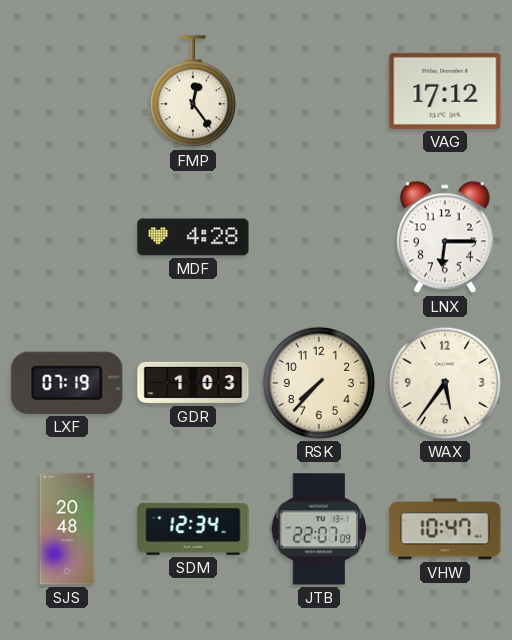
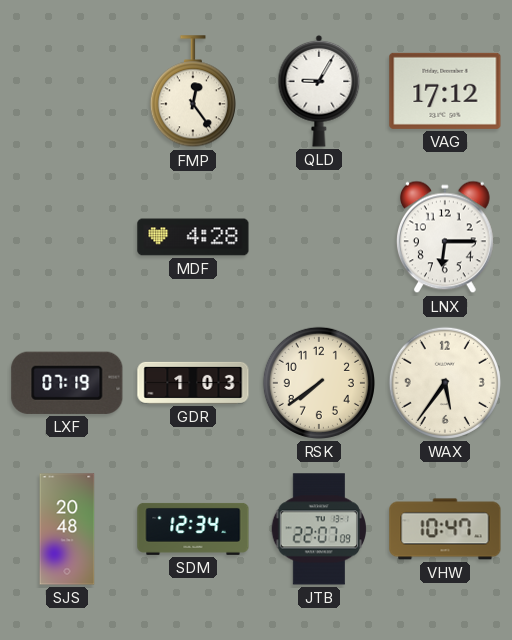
QLD: none -> 9:05
RSK: 7:37 -> 7:39
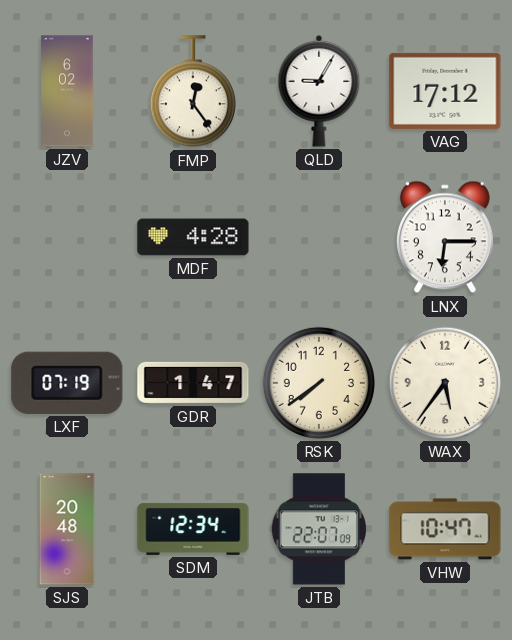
JZV: none -> 6:02
GDR: 1:03 -> 1:47
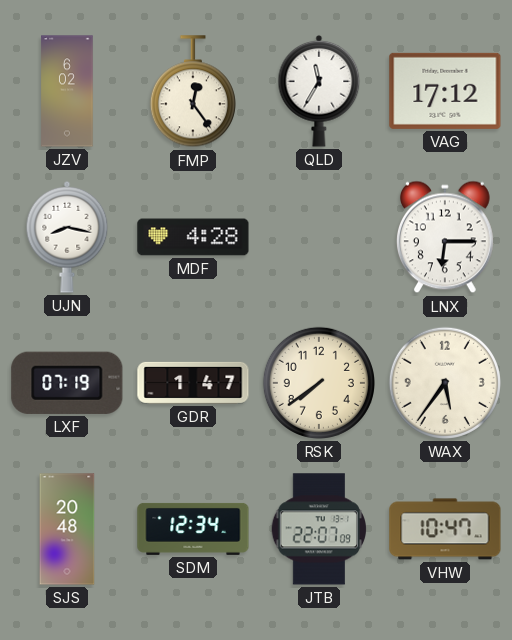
QLD: 9:05 -> 11:35
UJN: none -> 8:17
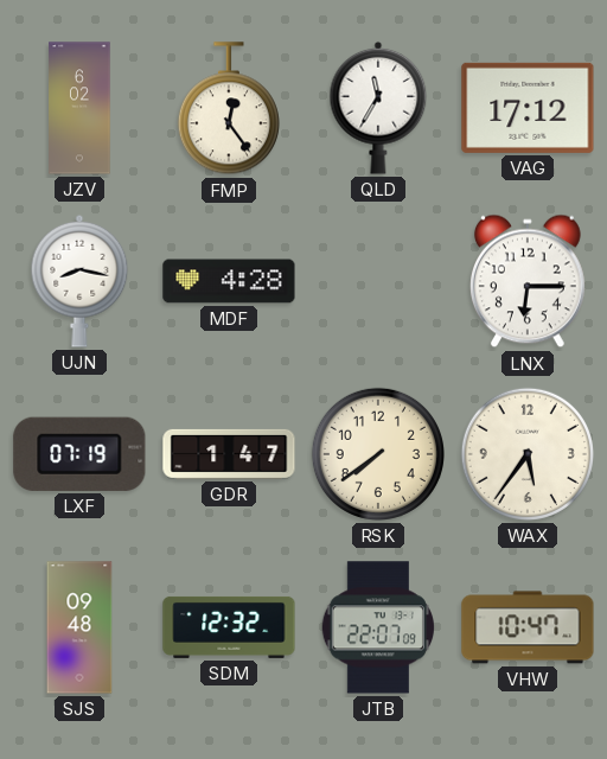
SJS: 20:48 -> 09:48
SDM: 12:34 -> 12:32
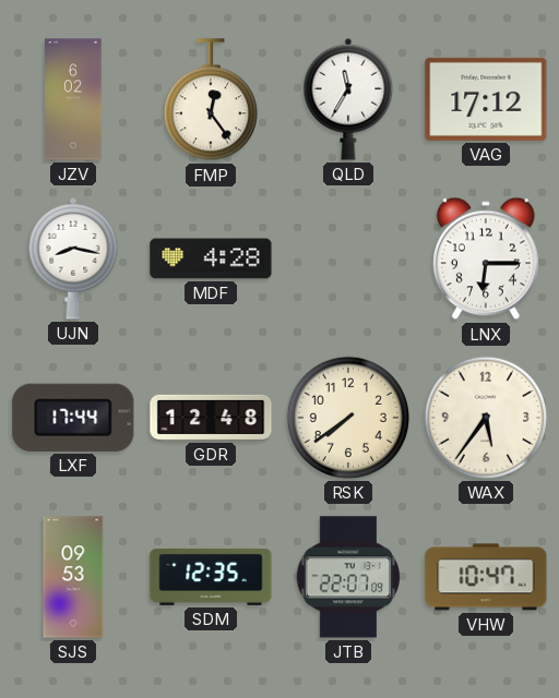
LXF: 07:19 -> 17:44
GDR: 1:47 -> 12:48
SJS: 09:48 -> 09:53
SDM: 12:32 -> 12:35
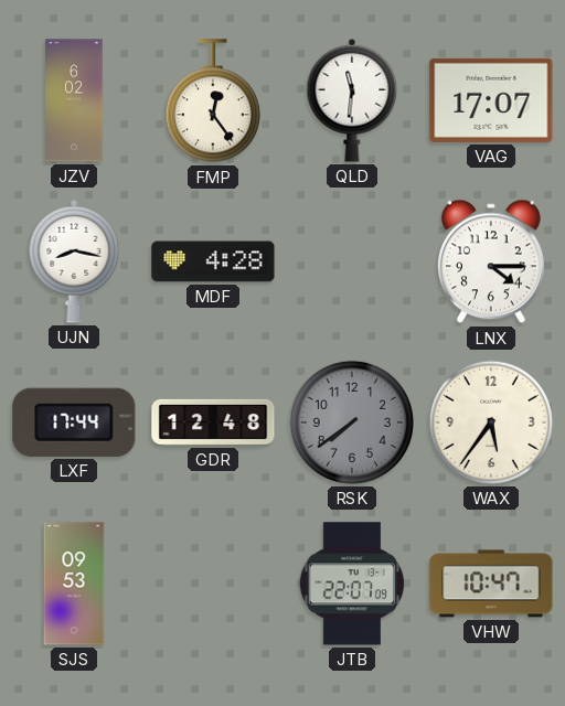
QLD: 11:35 -> 11:31
VAG: 17:12 -> 17:07
LNX: 6:15 -> 4:15
RSK dial: cream -> grey
SDM: 12:35 -> none
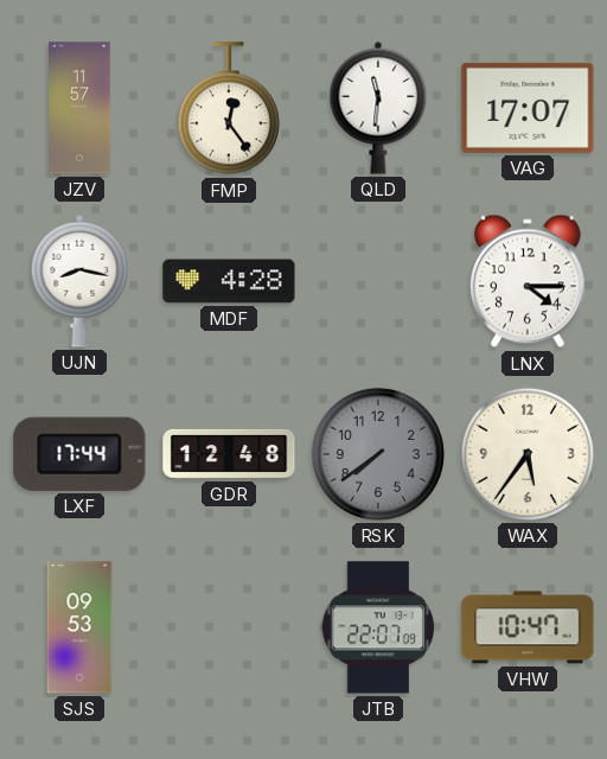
JZV: 6:02 -> 11:57
